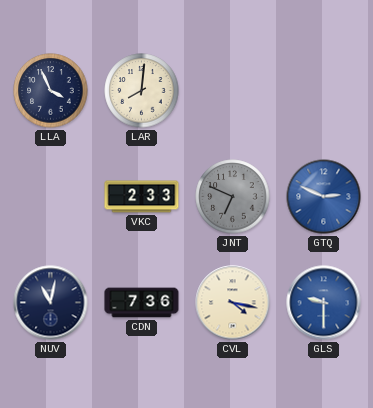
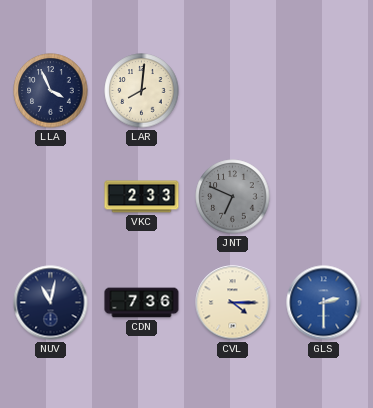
GTQ: 2:49 -> none
CVL: 4:17 -> 4:15
GLS: 9:30 -> 2:30
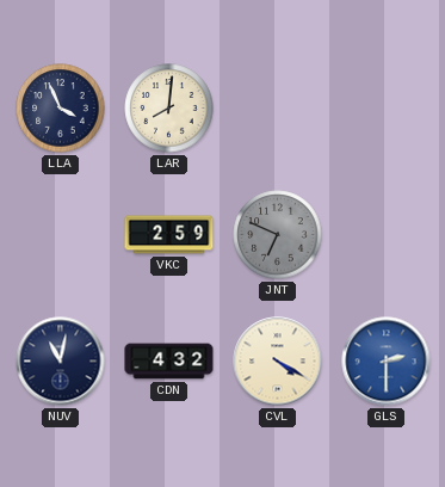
VKC: 2:33 -> 2:59
CDN: 7:36 -> 4:32
CVL: 4:15 -> 4:20
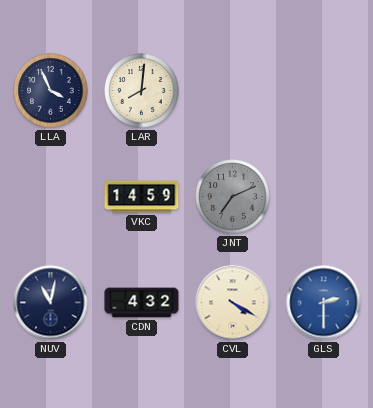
VKC: 2:59 -> 14:59
JNT: 6:49 -> 7:11
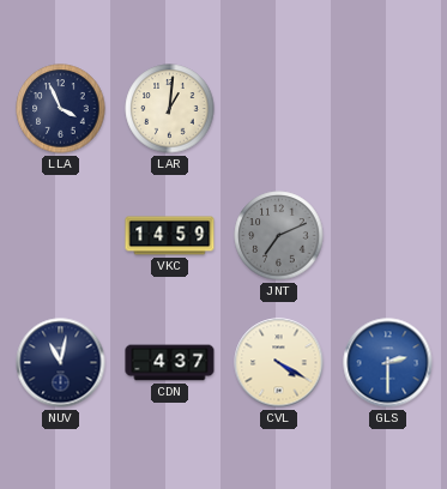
LAR: 8:01 -> 1:01
CDN: 4:32 -> 4:37
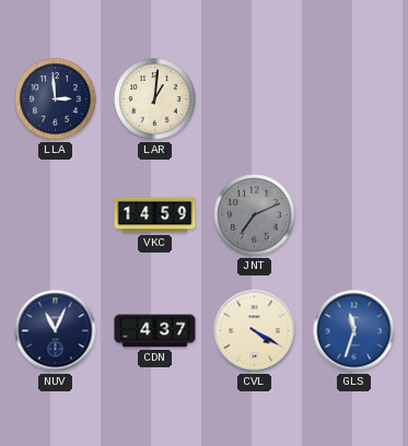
LLA: 3:56 -> 2:59
NUV: 11:02 -> 11:04
GLS: 2:30 -> 11:33
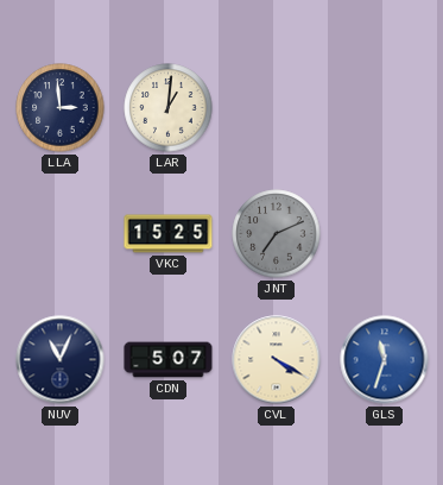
VKC: 14:59 -> 15:25
CDN: 4:37 -> 5:07
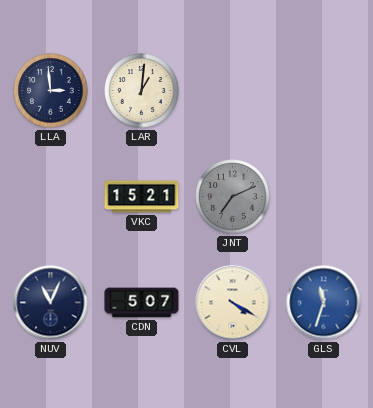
VKC: 15:25 -> 15:21
